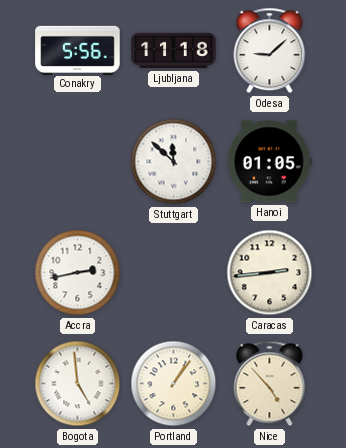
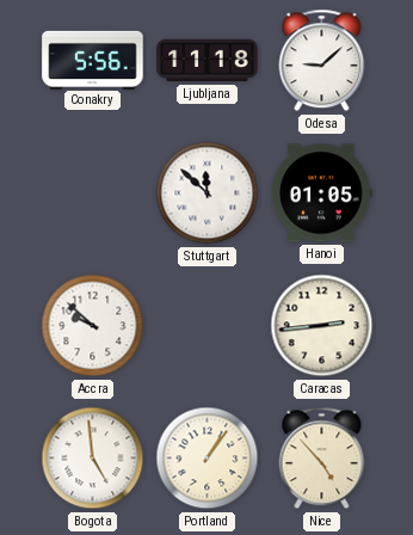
Accra: 2:43 -> 9:52
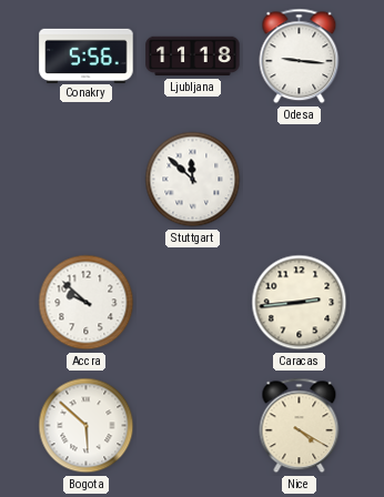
Odesa: 9:08 -> 9:16
Hanoi: 01:05 -> none
Bogota: 4:59 -> 5:52
Portland: 1:06 -> none
Nice: 4:53 -> 4:20
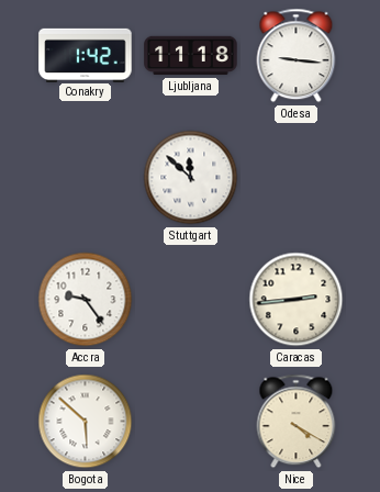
Conakry: 5:56 -> 1:42
Accra: 9:52 -> 9:24
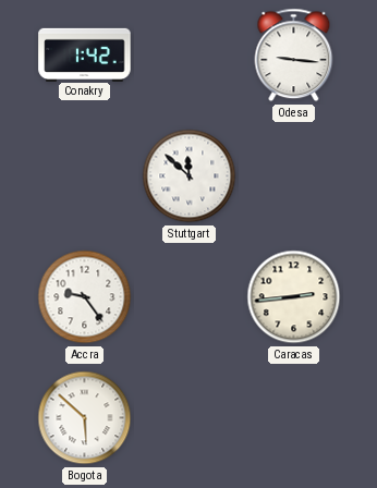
Ljubljana: 11:18 -> none
Nice: 4:20 -> none
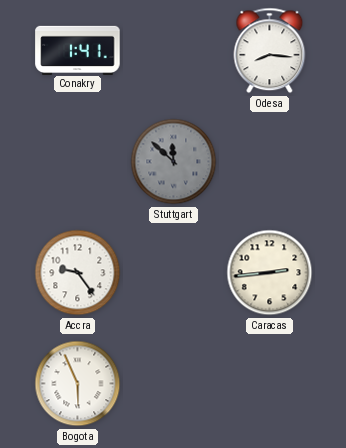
Conakry: 1:42 -> 1:41
Odesa: 9:16 -> 8:16
Stuttgart dial: white -> grey
Bogota: 5:52 -> 5:56
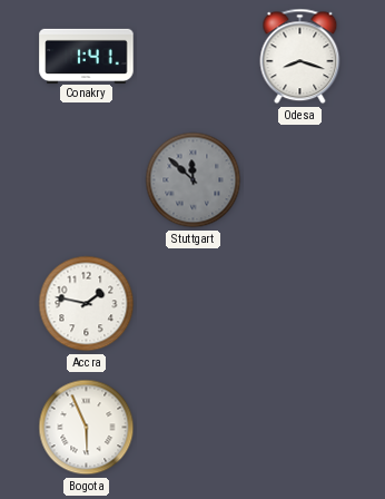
Odesa: 8:16 -> 8:18
Accra: 9:24 -> 1:47
Caracas: 2:44 -> none
